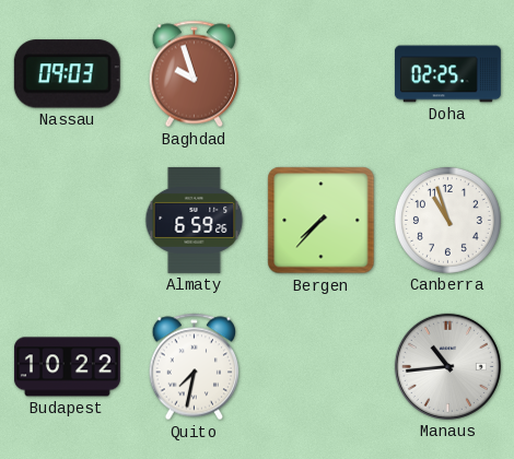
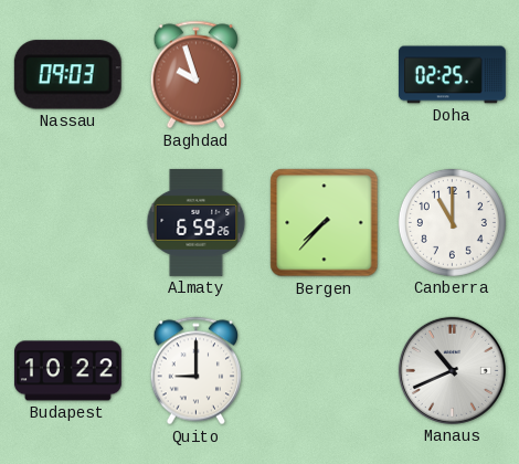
Canberra: 10:57 -> 11:00
Quito: 7:32 -> 9:00
Manaus: 10:44 -> 10:41
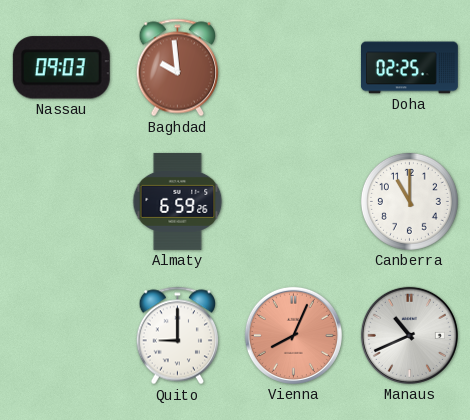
Baghdad: 9:57 -> 9:59
Bergen: 7:37 -> none
Budapest: 10:22 -> none
Vienna: none -> 8:04
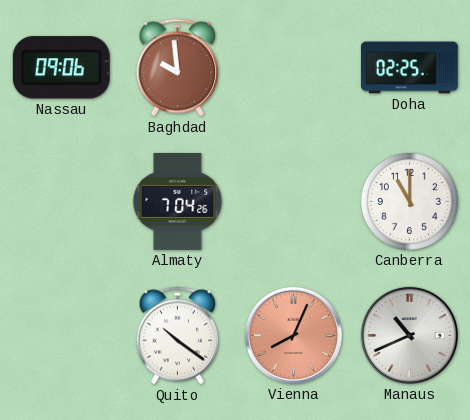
Nassau: 09:03 -> 09:06
Almaty: 6:59 -> 7:04
Quito: 9:00 -> 10:21
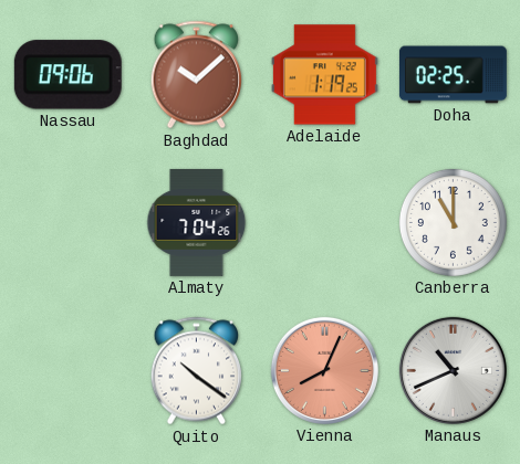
Baghdad: 9:59 -> 10:08
Adelaide: none -> 1:19
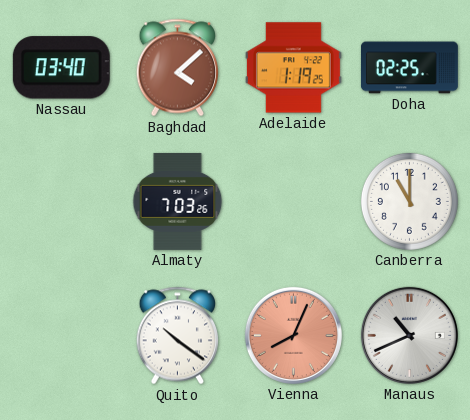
Nassau: 09:06 -> 03:40
Baghdad: 10:08 -> 4:08
Almaty: 7:04 -> 7:03
